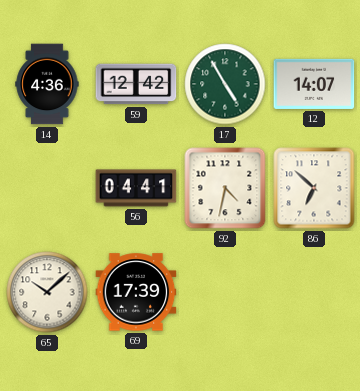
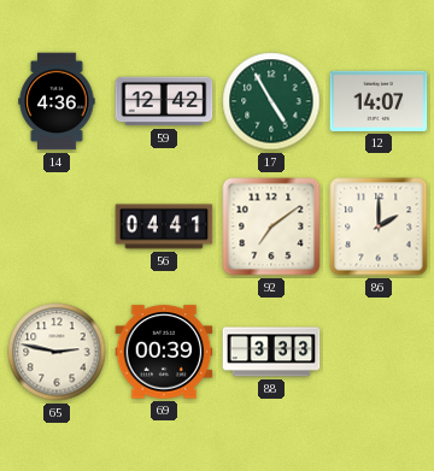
92: 4:32 -> 7:09
86: 6:52 -> 2:00
65: 10:08 -> 2:47
69: 17:39 -> 00:39
88: none -> 3:33
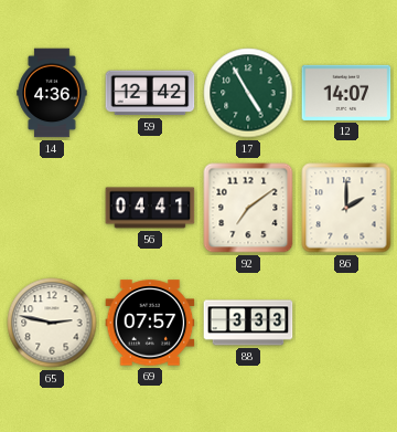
69: 00:39 -> 07:57
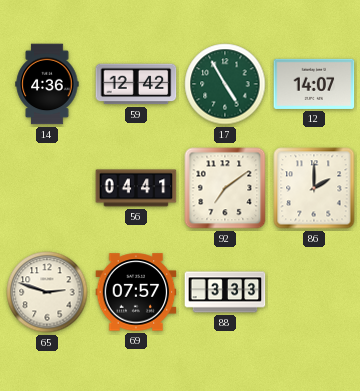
65: 2:47 -> 2:48
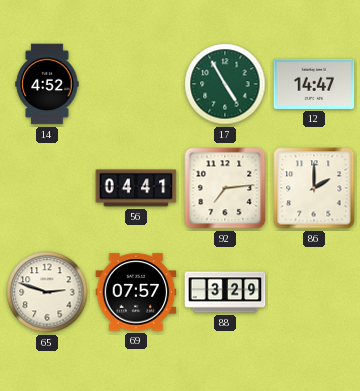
14: 4:36 -> 4:52
59: 12:42 -> none
12: 14:07 -> 14:47
92: 7:09 -> 7:14
88: 3:33 -> 3:29
